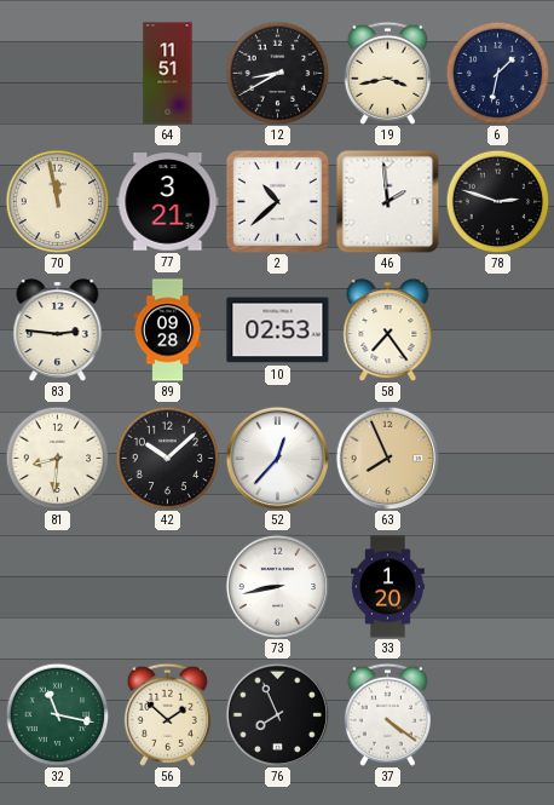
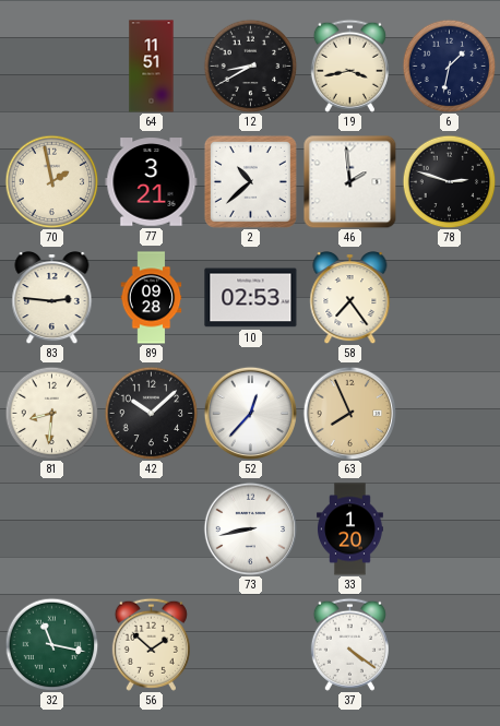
70: 11:58 -> 1:58
76: 7:56 -> none
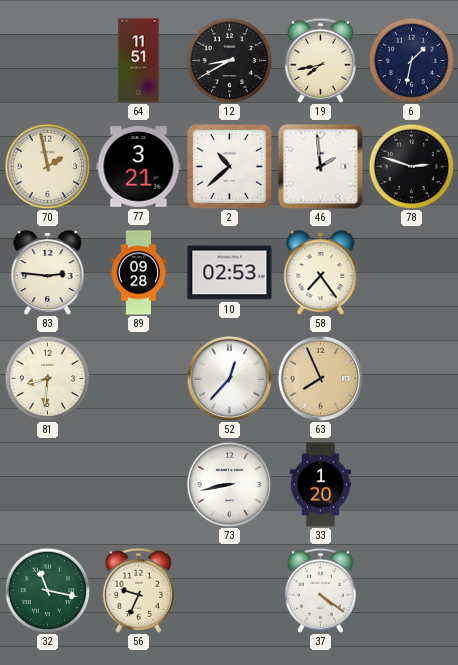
19: 3:43 -> 7:43
42: 10:08 -> none
56: 1:52 -> 9:34
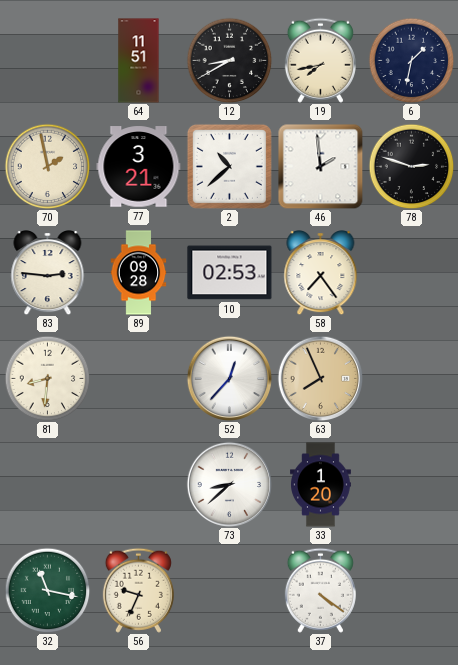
73: 8:43 -> 8:38
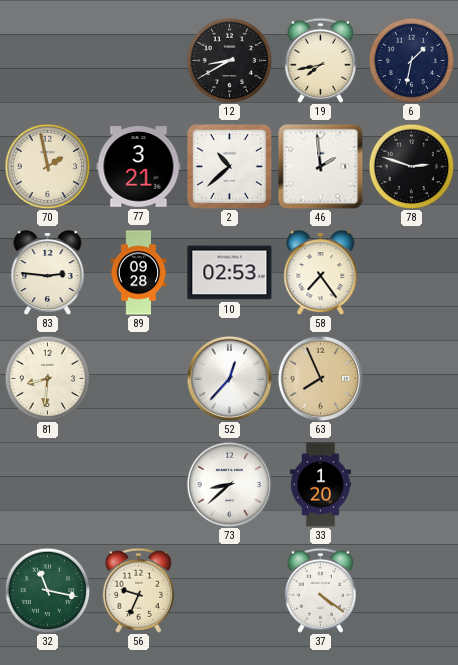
64: 11:51 -> none
